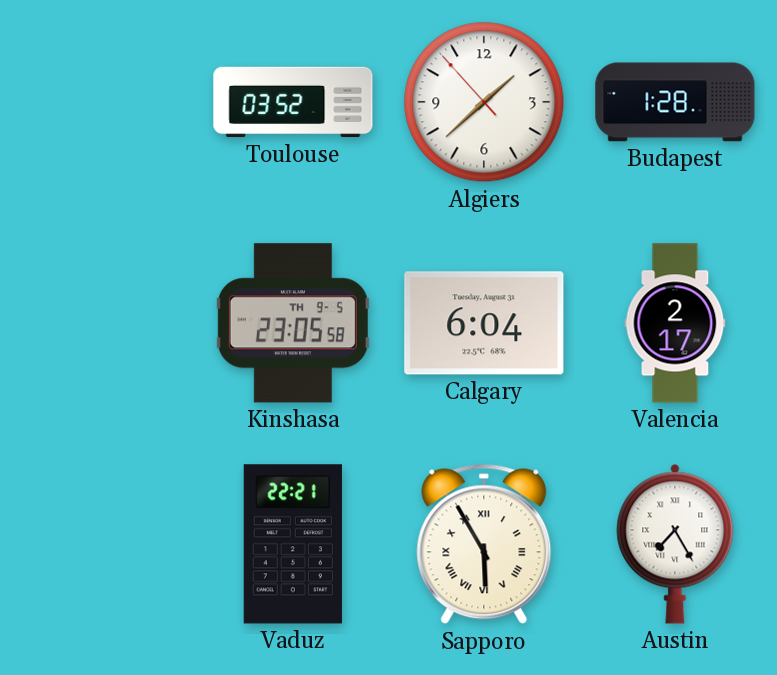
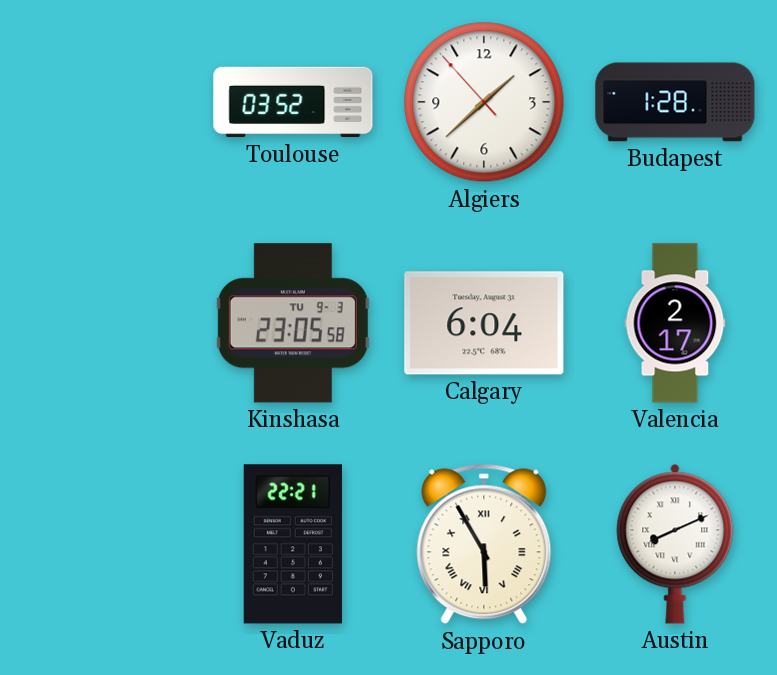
Kinshasa date: TH 9-5 -> TU 9-3
Austin: 7:25 -> 8:11
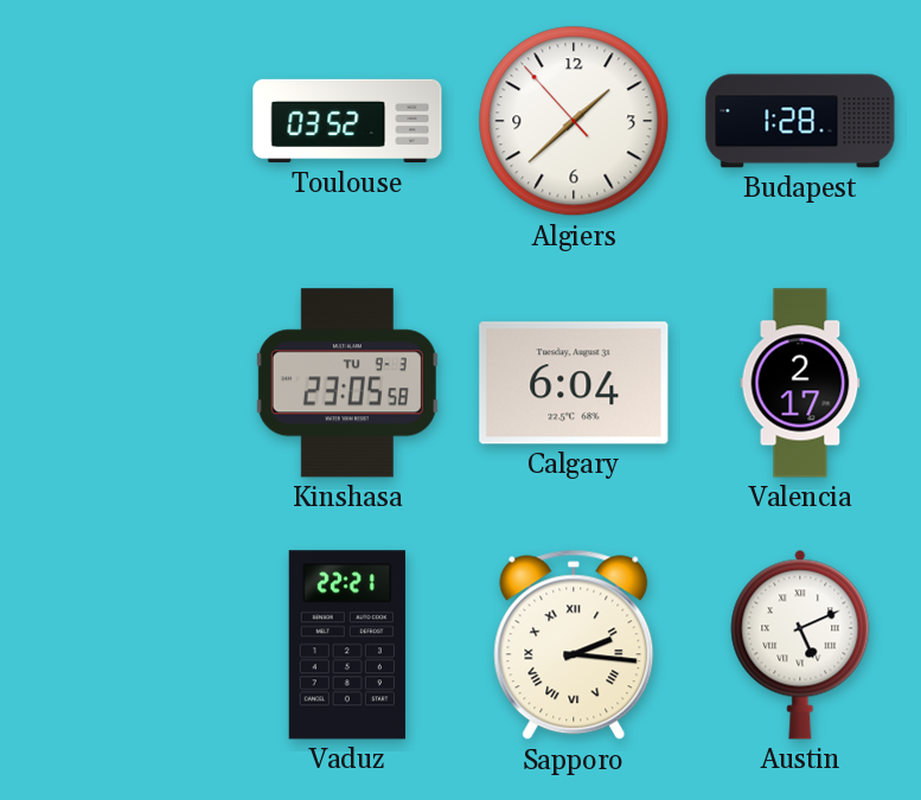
Sapporo: 5:55 -> 2:16
Austin: 8:11 -> 5:11
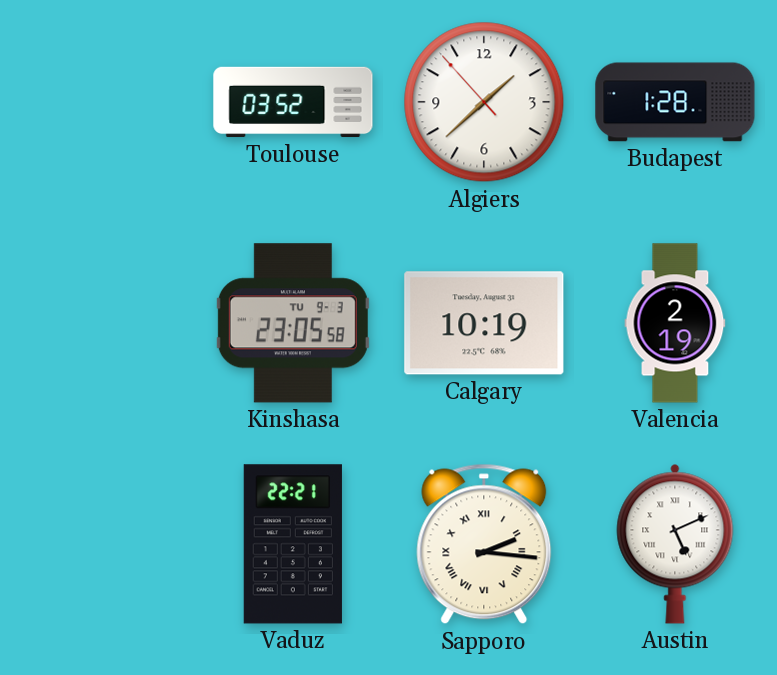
Calgary: 6:04 -> 10:19
Valencia: 2:17 -> 2:19
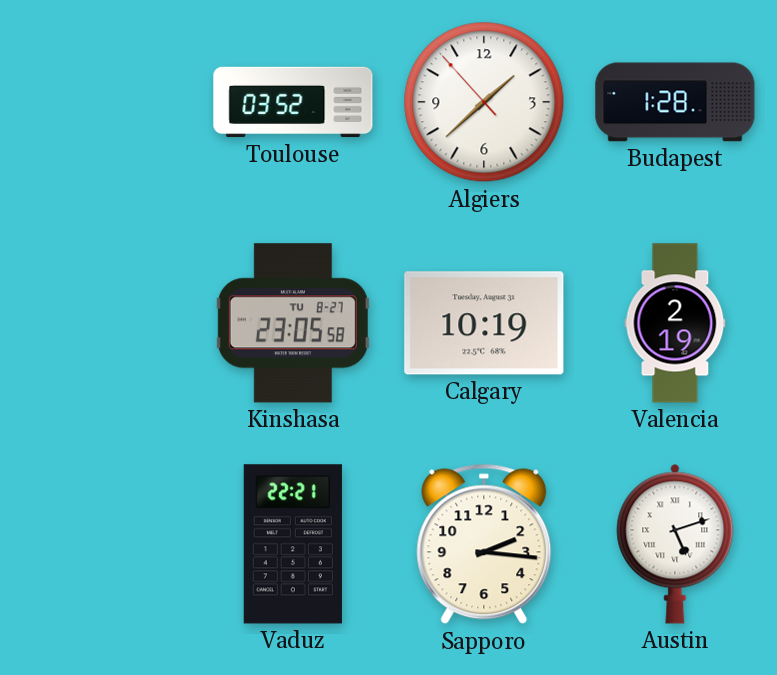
Kinshasa date: TU 9-3 -> TU 8-27
Sapporo numerals: Roman -> Arabic
Austin: 5:11 -> 5:12
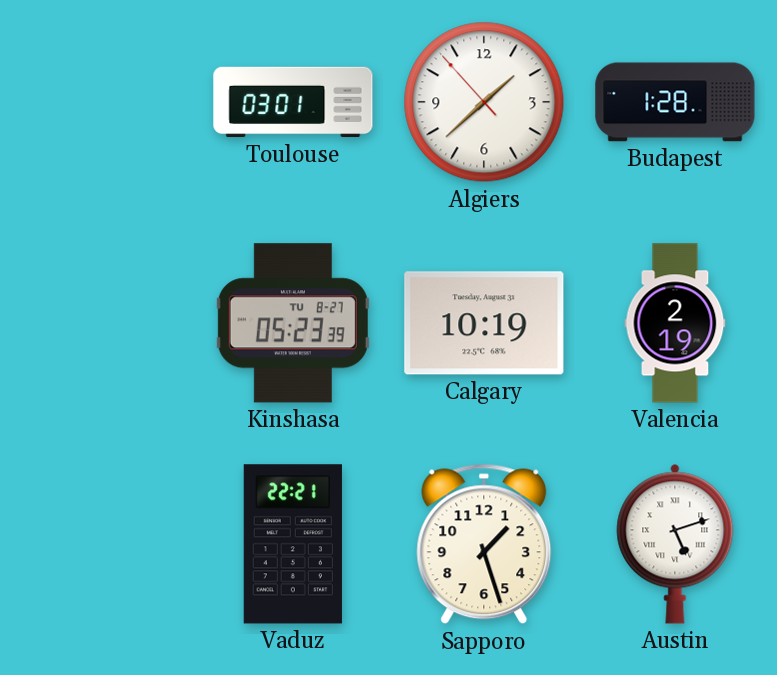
Toulouse: 03:52 -> 03:01
Kinshasa: 23:05 -> 05:23
Sapporo: 2:16 -> 1:27
